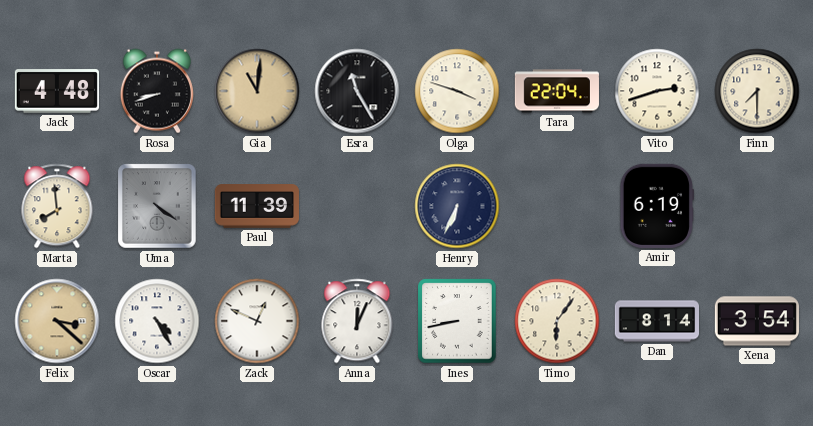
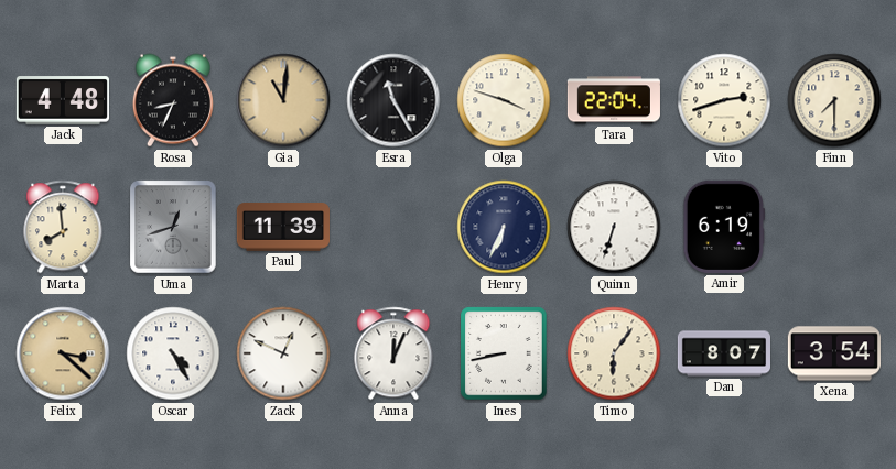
Rosa: 8:42 -> 8:34
Uma: 4:21 -> 12:42
Quinn: none -> 6:33
Dan: 8:14 -> 8:07
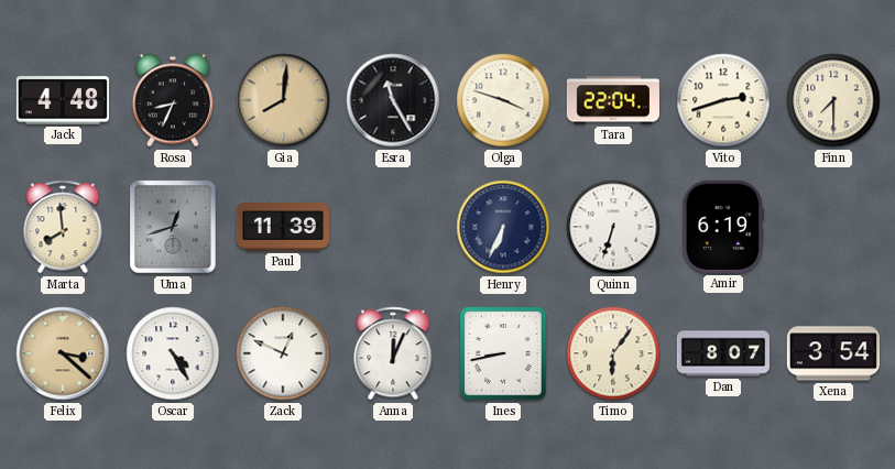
Gia: 11:01 -> 8:01
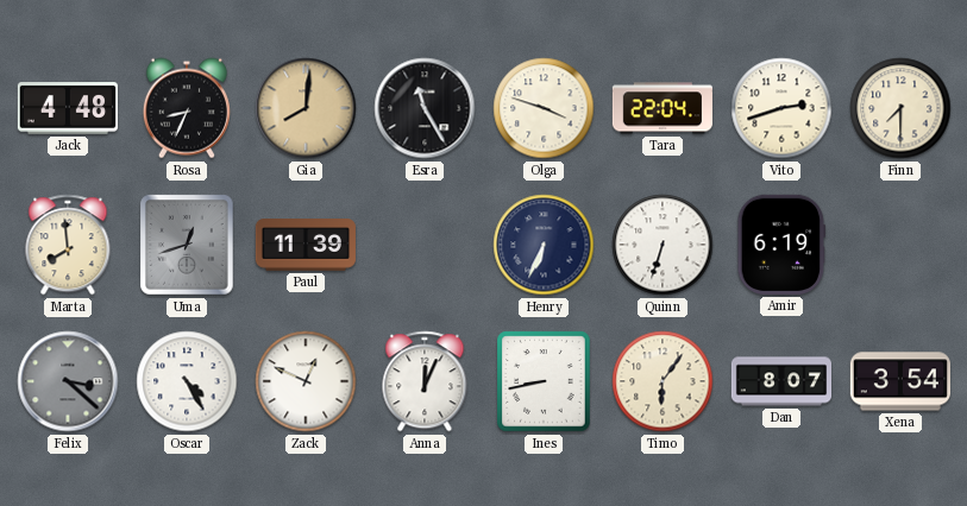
Felix dial: champagne -> grey
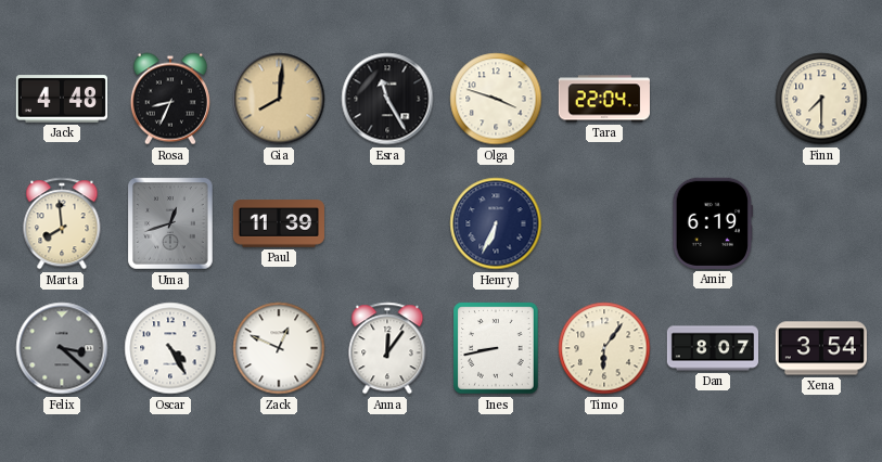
Vito: 2:42 -> none
Quinn: 6:33 -> none
Anna: 12:04 -> 12:06
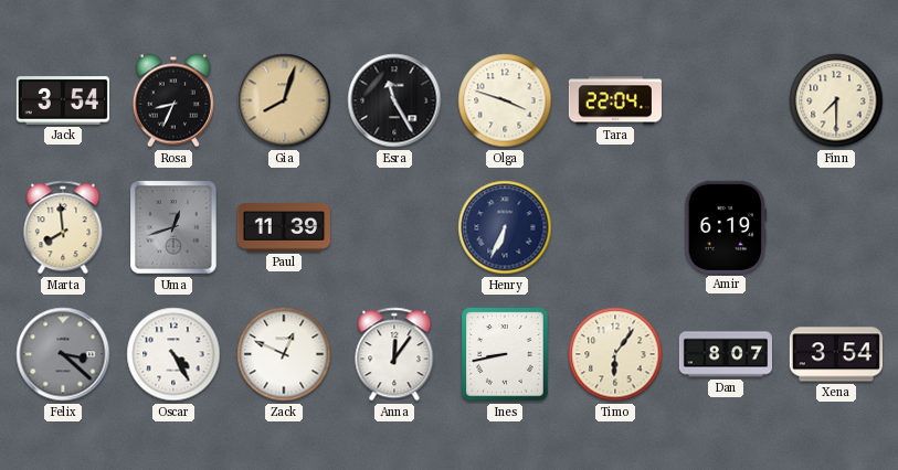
Jack: 4:48 -> 3:54
Gia: 8:01 -> 8:03
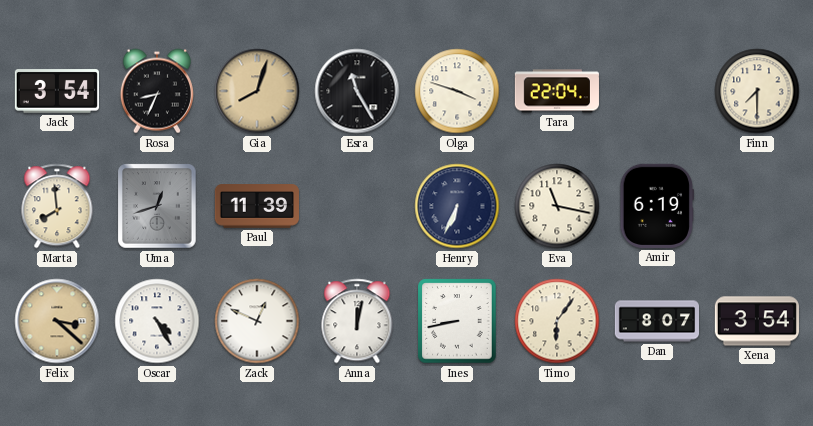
Eva: none -> 11:17
Felix dial: grey -> champagne
Anna: 12:06 -> 12:02
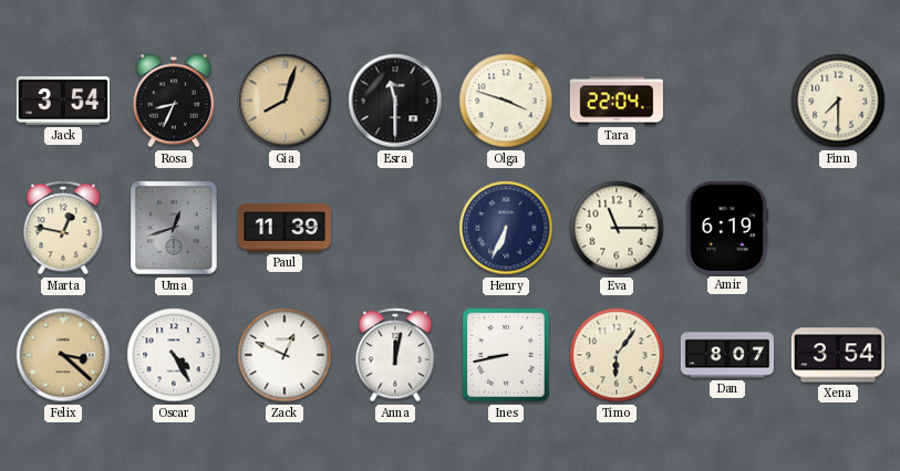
Esra: 11:25 -> 11:30
Marta: 7:59 -> 12:47
Eva: 11:17 -> 11:15
